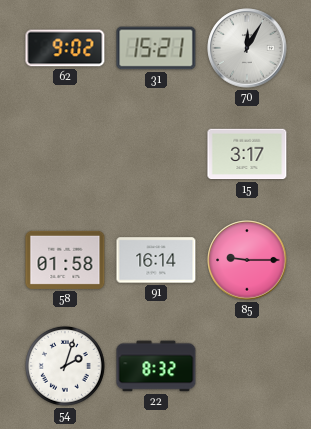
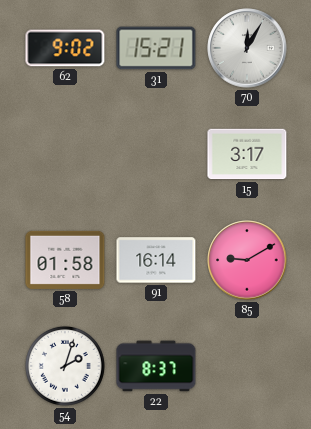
85: 9:15 -> 9:10
22: 8:32 -> 8:37
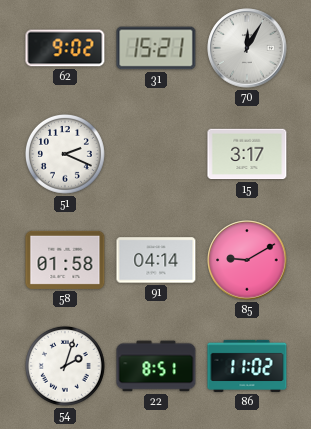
51: none -> 2:19
91: 16:14 -> 04:14
22: 8:37 -> 8:51
86: none -> 11:02
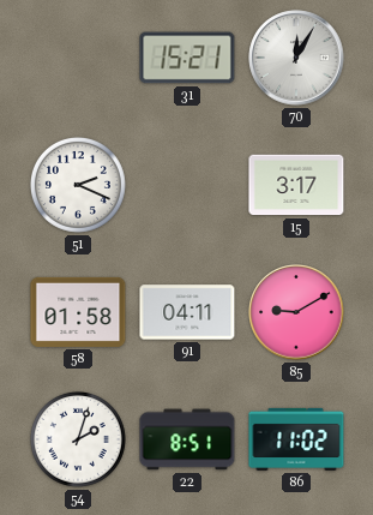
62: 9:02 -> none
91: 04:14 -> 04:11
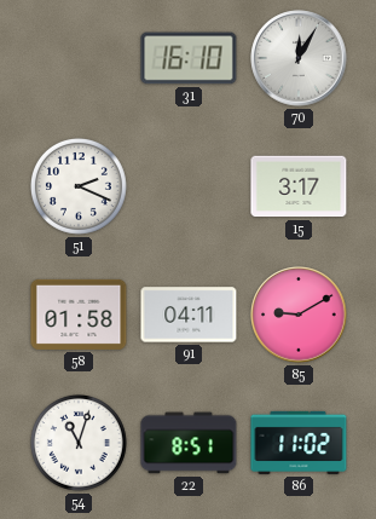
31: 15:21 -> 16:10
54: 2:03 -> 11:03
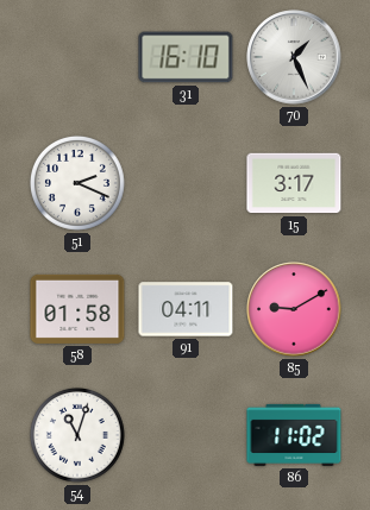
70: 12:05 -> 1:26
22: 8:51 -> none
